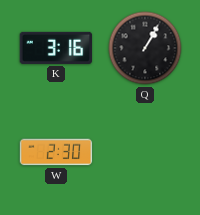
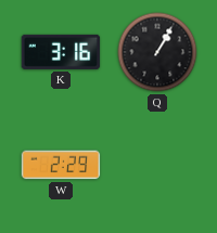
W: 2:30 -> 2:29
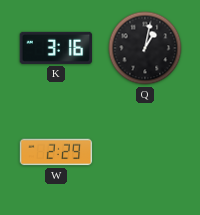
Q: 1:05 -> 1:02
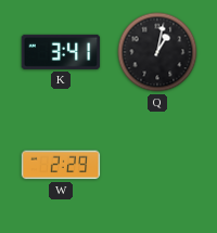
K: 3:16 -> 3:41
